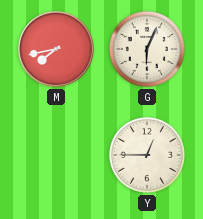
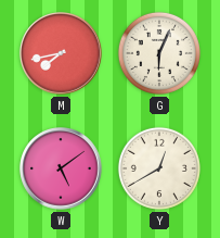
W: none -> 5:09
Y: 12:45 -> 12:40
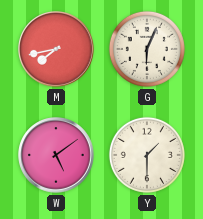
Y: 12:40 -> 1:30
